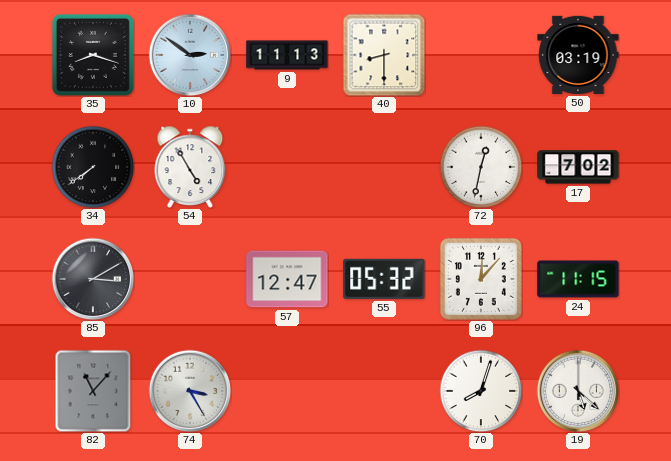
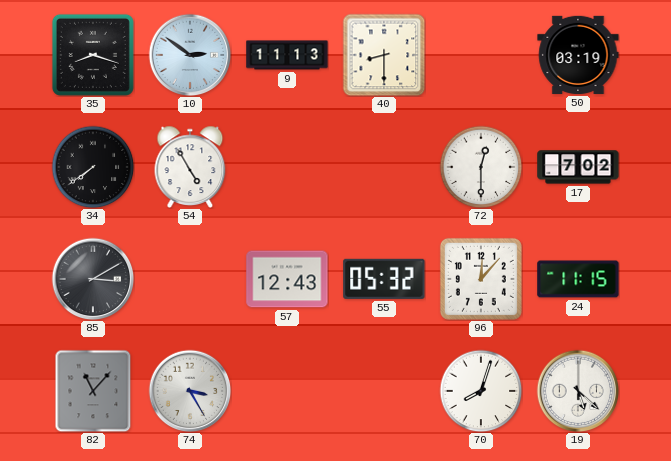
72: 12:32 -> 12:30
57: 12:47 -> 12:43
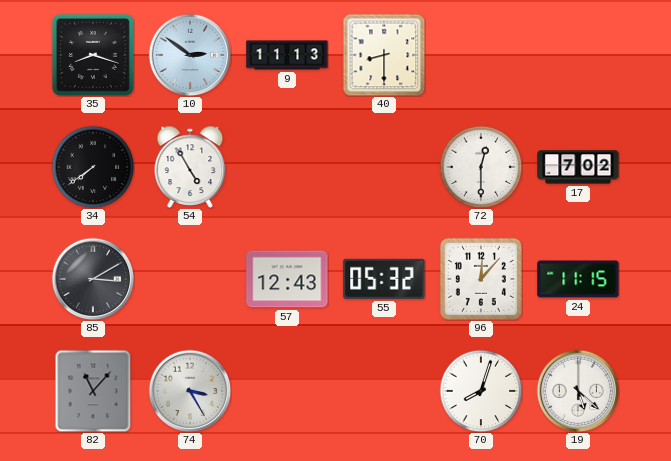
50: 03:19 -> none
